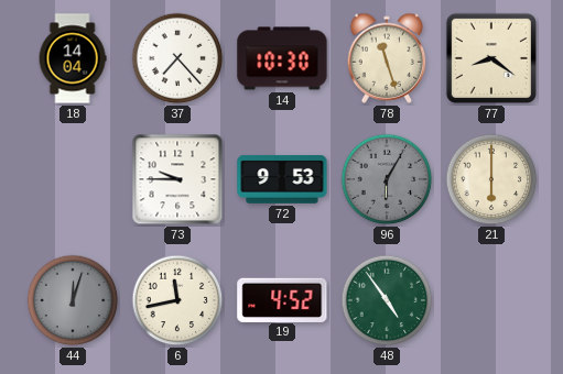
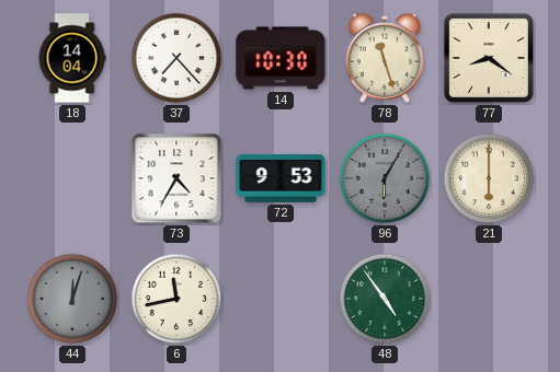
73: 9:45 -> 4:35
19: 4:52 -> none
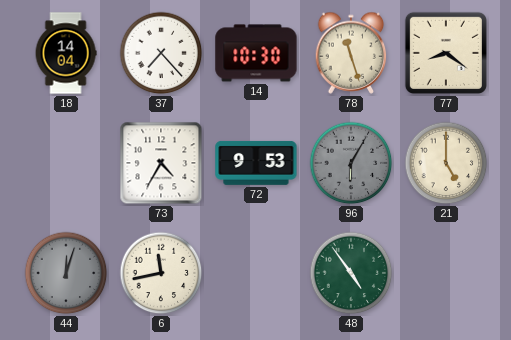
21: 6:00 -> 5:00
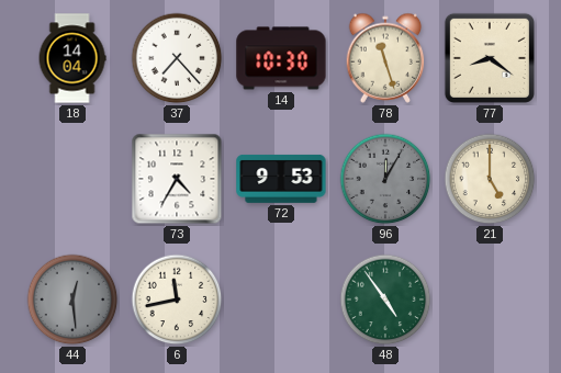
96: 6:05 -> 12:05
44: 12:03 -> 12:29
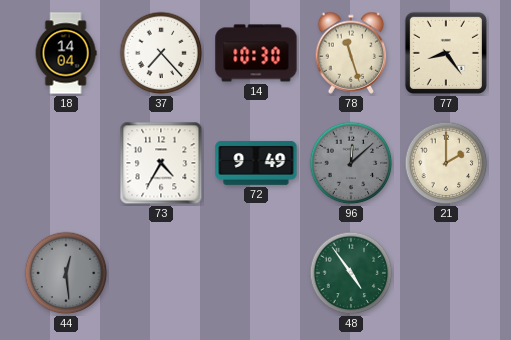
77: 8:21 -> 8:24
72: 9:53 -> 9:49
96: 12:05 -> 12:08
21: 5:00 -> 2:00
6: 11:43 -> none
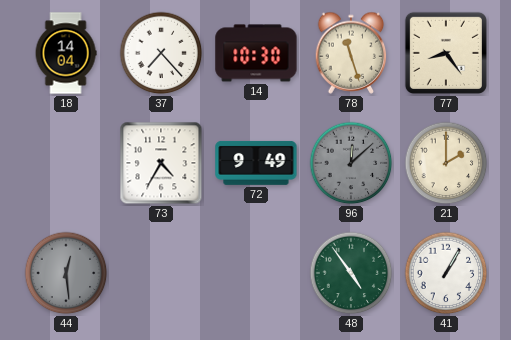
41: none -> 1:05
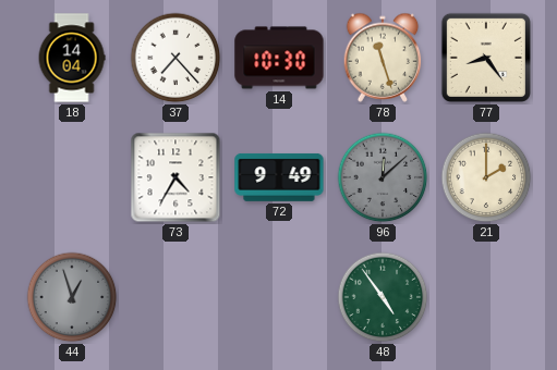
44: 12:29 -> 12:57
41: 1:05 -> none
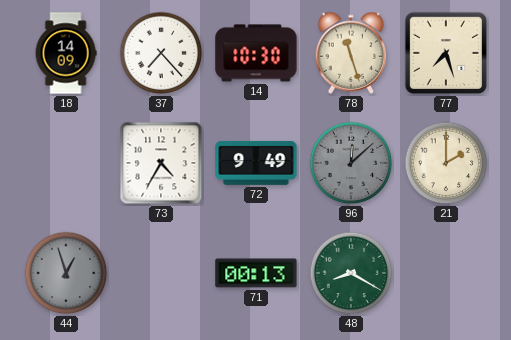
18: 14:04 -> 14:09
77: 8:24 -> 7:27
71: none -> 00:13
48: 4:54 -> 8:20
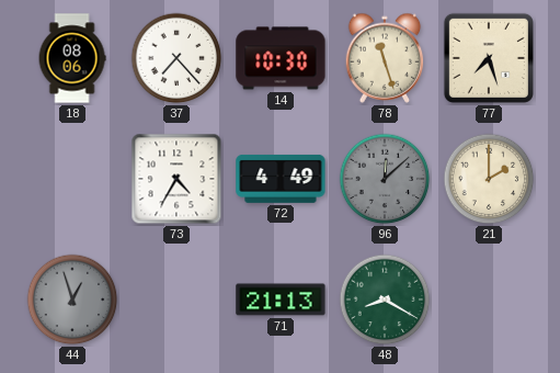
18: 14:09 -> 08:06
72: 9:49 -> 4:49
71: 00:13 -> 21:13
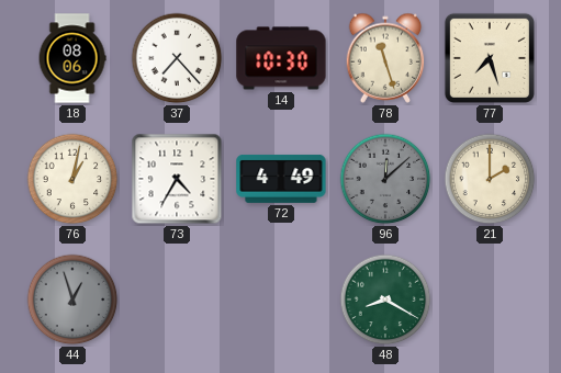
76: none -> 1:02
71: 21:13 -> none
